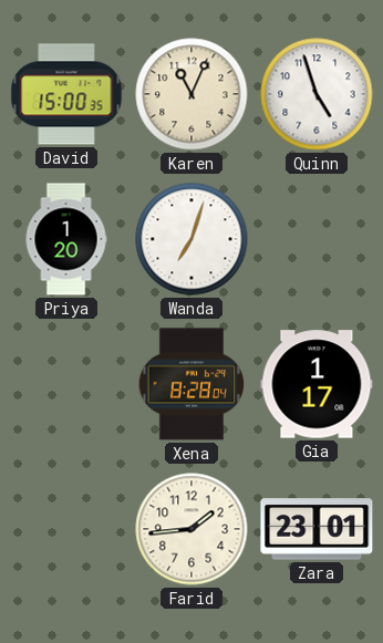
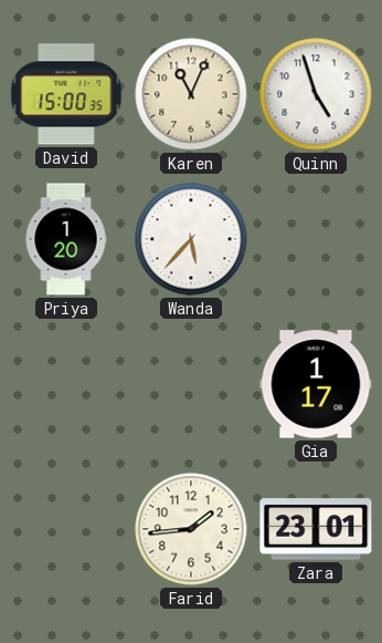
Wanda: 7:03 -> 5:37
Xena: 8:28 -> none
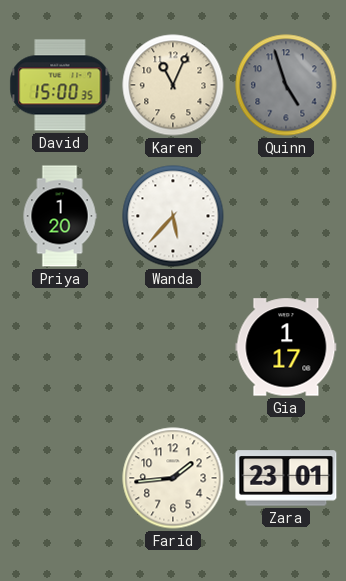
Quinn dial: white -> grey
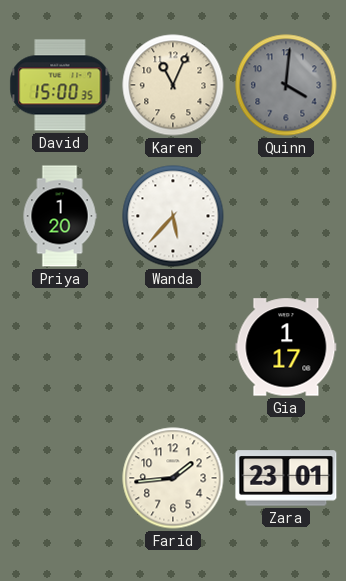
Quinn: 4:57 -> 4:01
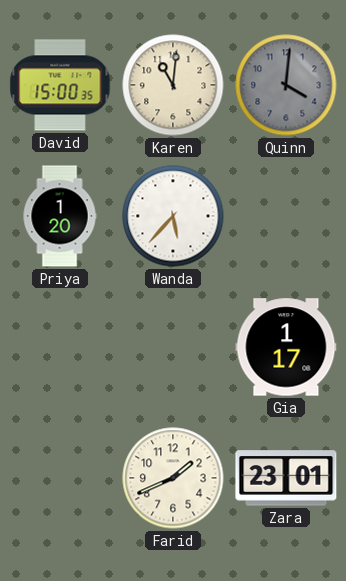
Karen: 11:04 -> 11:01
Farid: 1:44 -> 1:41
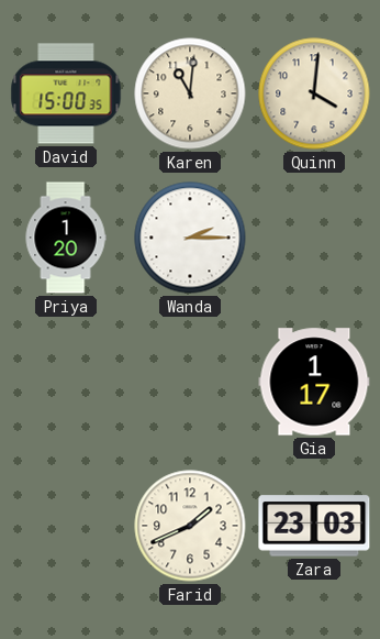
Quinn dial: grey -> cream
Wanda: 5:37 -> 2:15
Zara: 23:01 -> 23:03
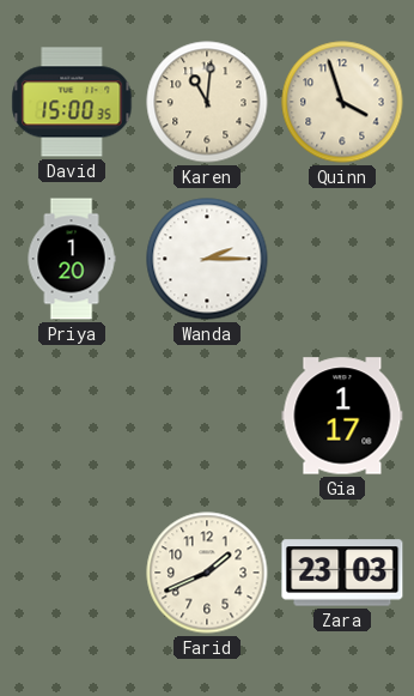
Quinn: 4:01 -> 3:57
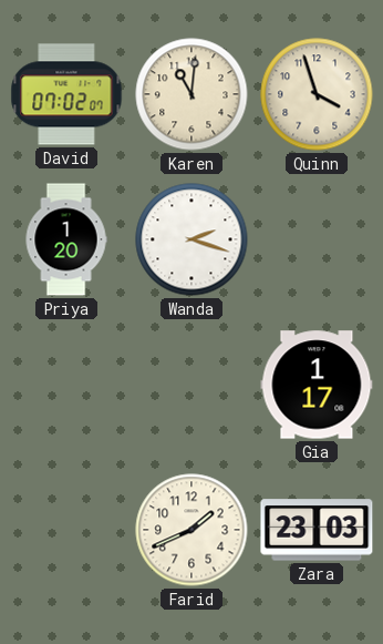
David: 15:00 -> 07:02
Wanda: 2:15 -> 2:18
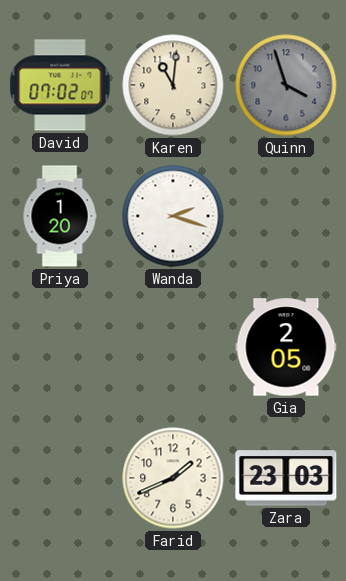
Quinn dial: cream -> grey
Gia: 1:17 -> 2:05
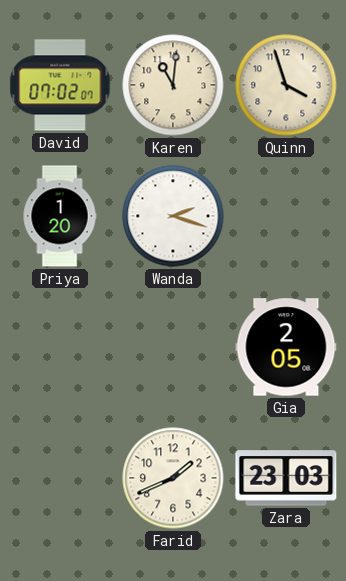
Quinn dial: grey -> cream
